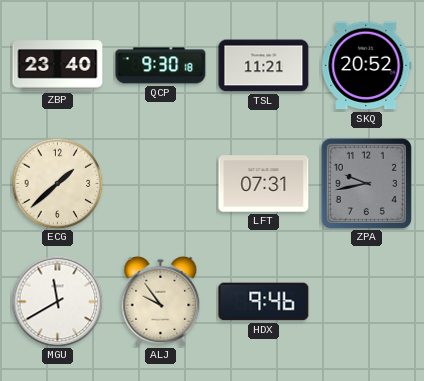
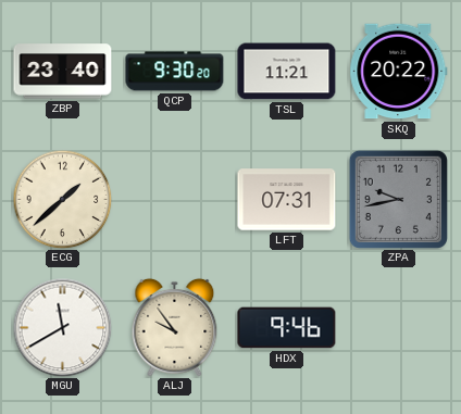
QCP: 9:30:18 -> 9:30:20
SKQ: 20:52 -> 20:22
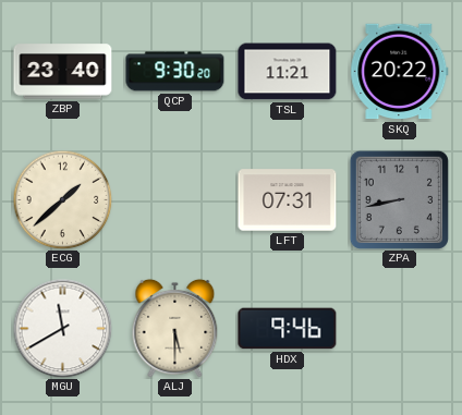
ZPA: 9:43 -> 8:43
ALJ: 9:54 -> 5:30
